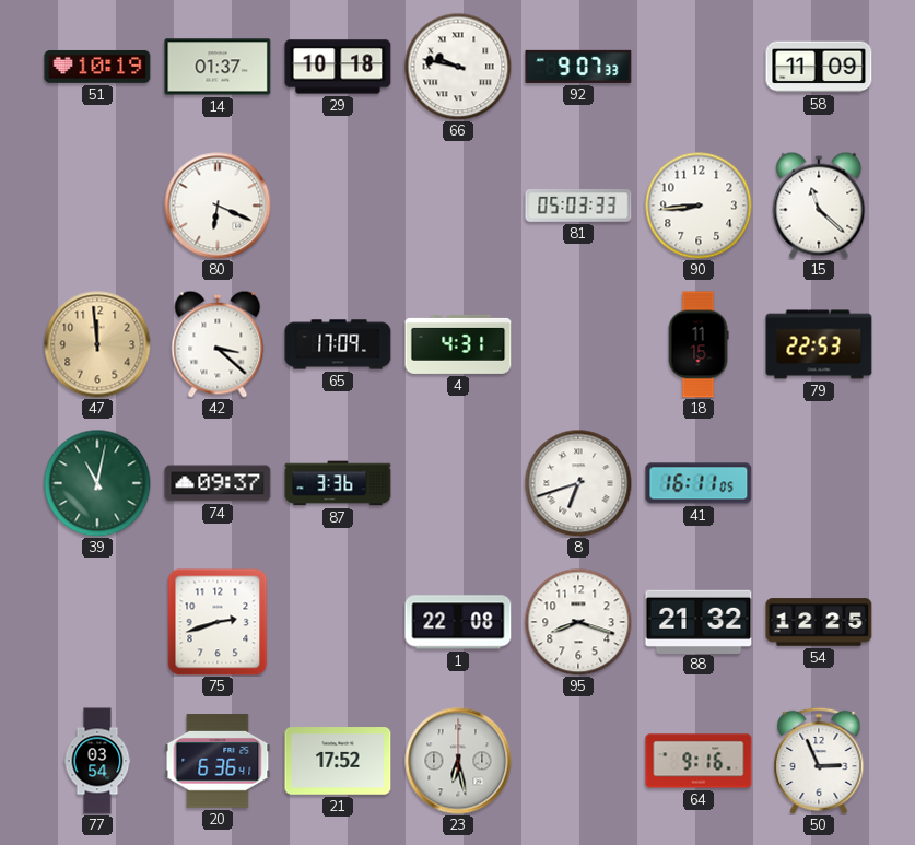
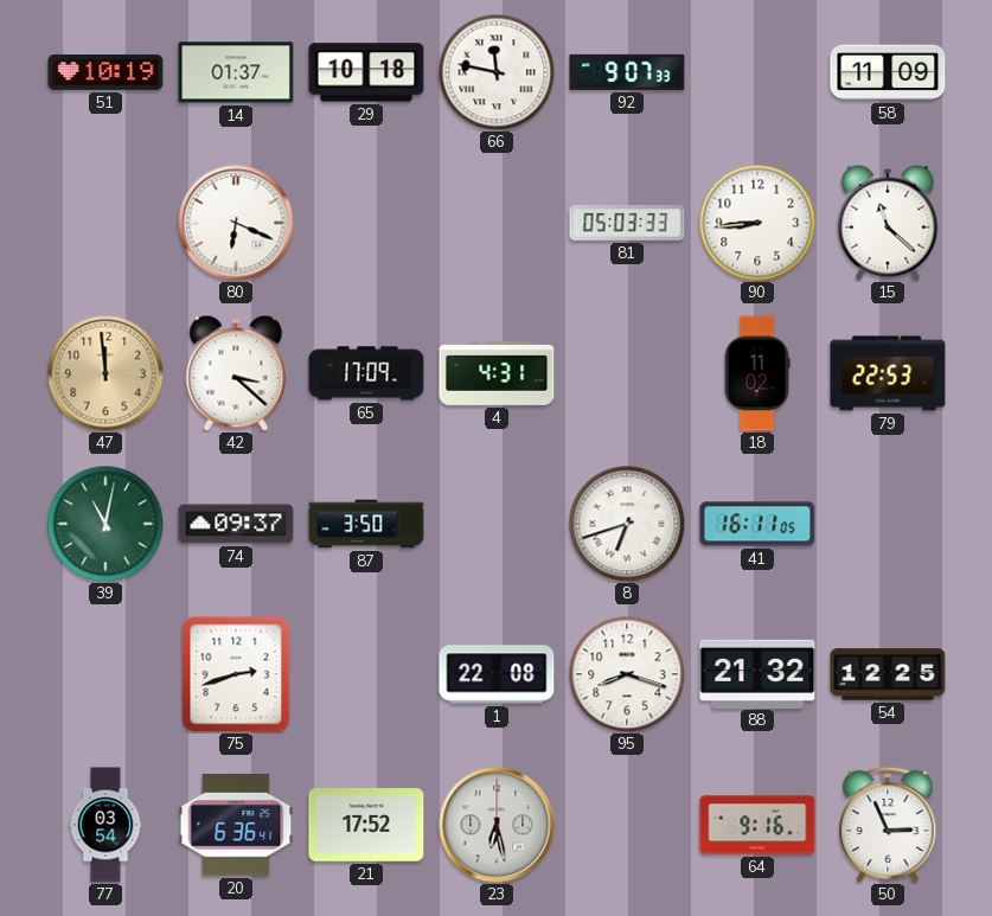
66: 9:47 -> 11:47
18: 11:15 -> 11:02
87: 3:36 -> 3:50
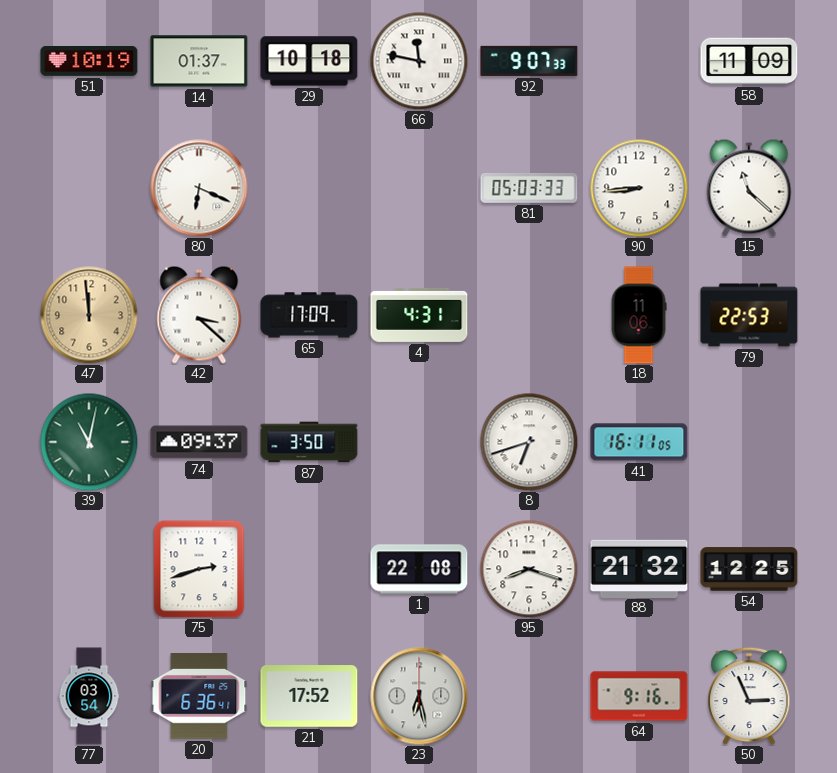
18: 11:02 -> 11:06
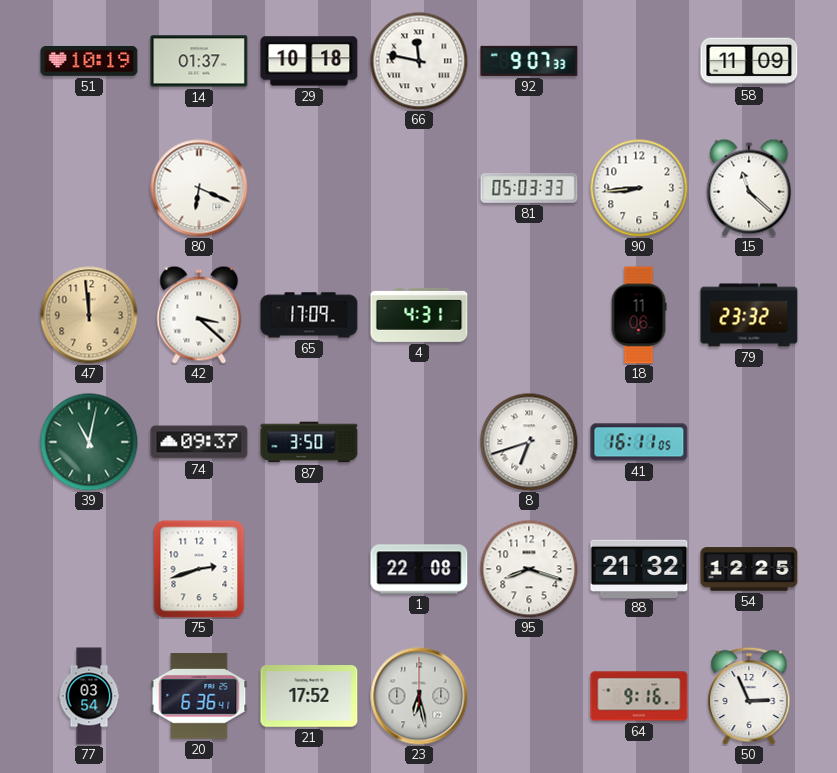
79: 22:53 -> 23:32
